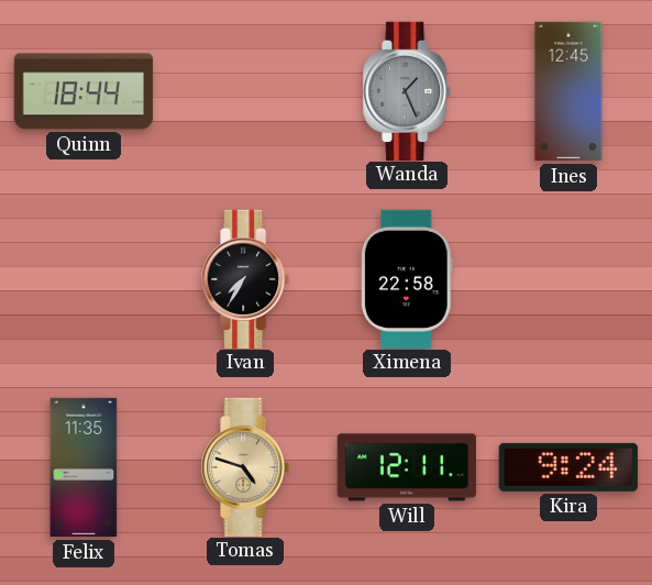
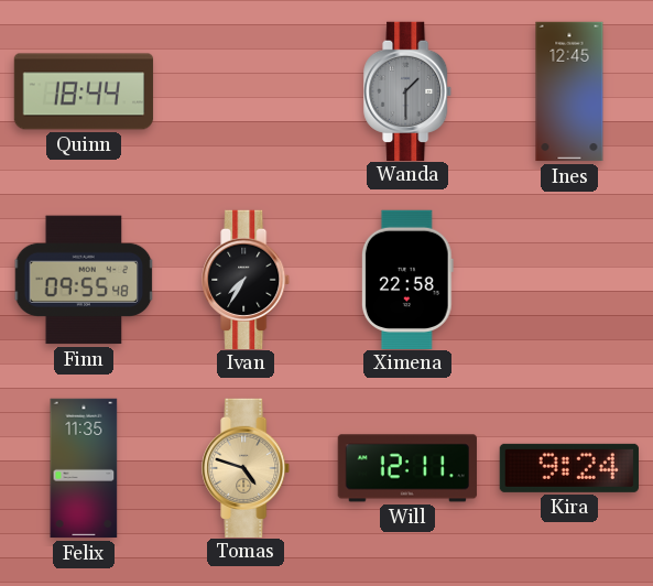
Wanda: 1:26 -> 1:30
Finn: none -> 09:55
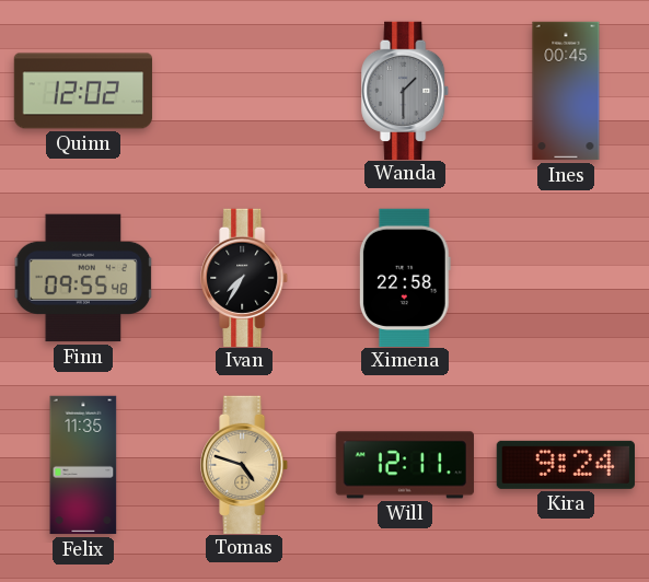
Quinn: 18:44 -> 12:02
Ines: 12:45 -> 00:45
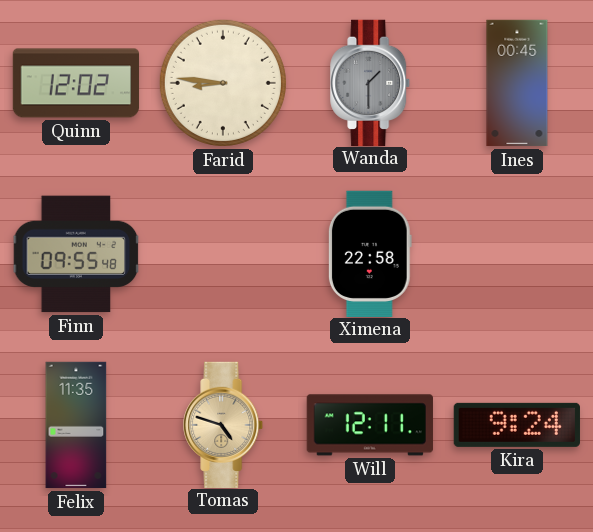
Farid: none -> 8:46
Ivan: 7:35 -> none
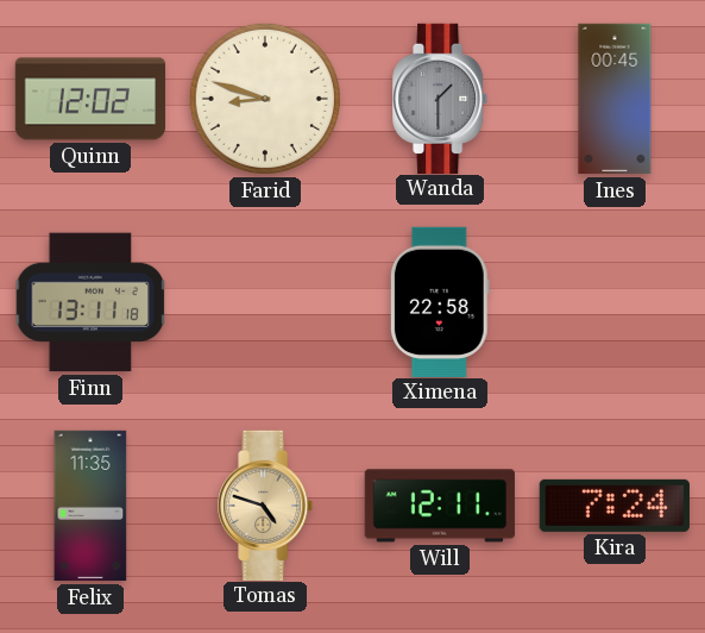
Farid: 8:46 -> 8:48
Finn: 09:55 -> 13:11
Kira: 9:24 -> 7:24
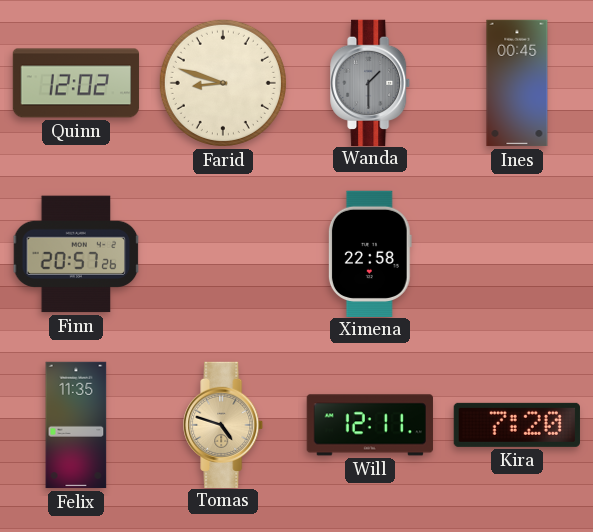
Finn: 13:11 -> 20:57
Kira: 7:24 -> 7:20
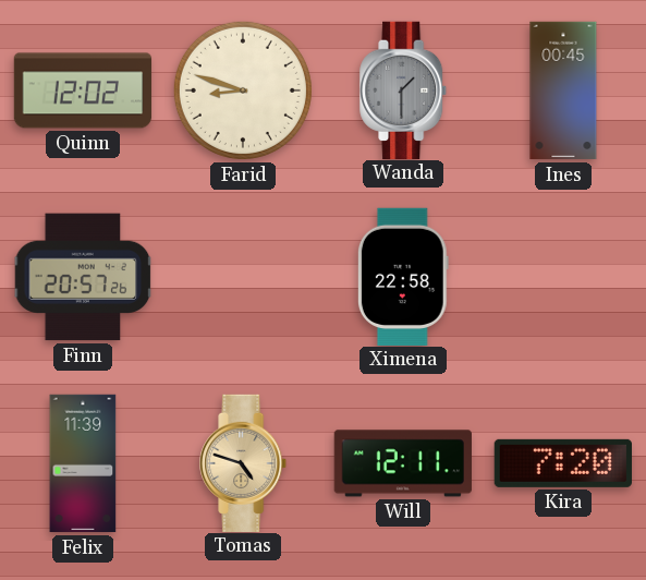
Felix: 11:35 -> 11:39
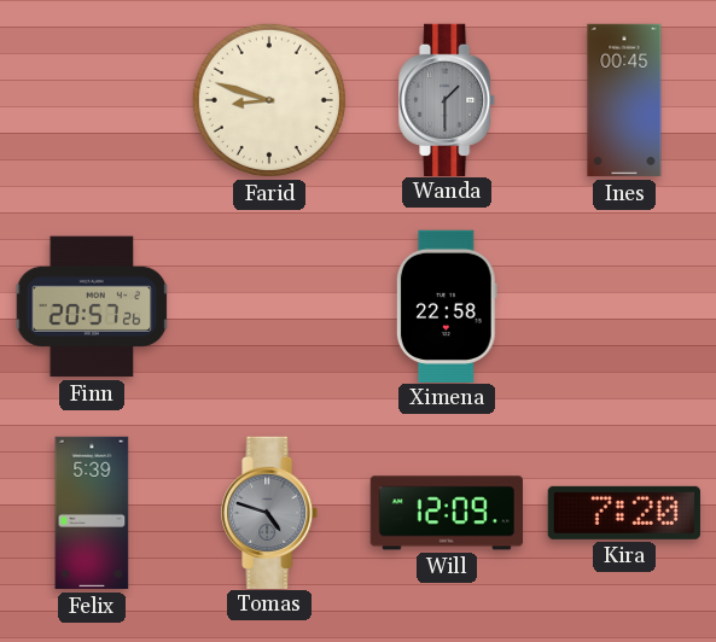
Quinn: 12:02 -> none
Felix: 11:39 -> 5:39
Tomas dial: champagne -> grey
Will: 12:11 -> 12:09
